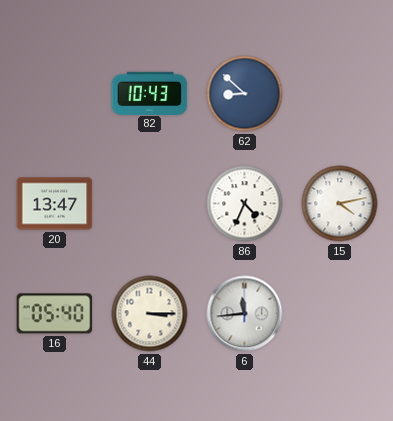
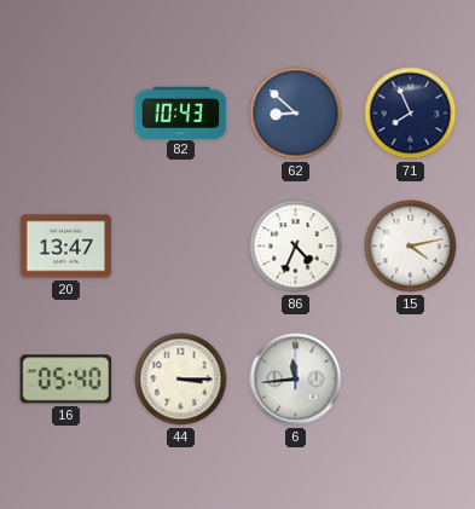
71: none -> 7:56
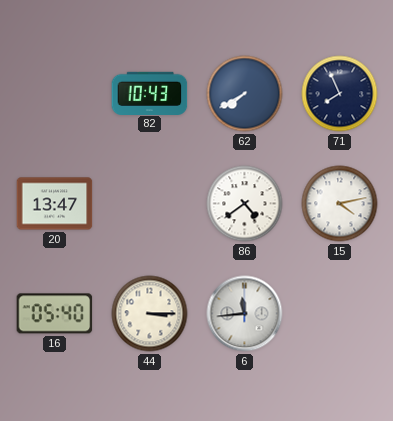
62: 8:52 -> 7:40
86: 4:34 -> 4:39
